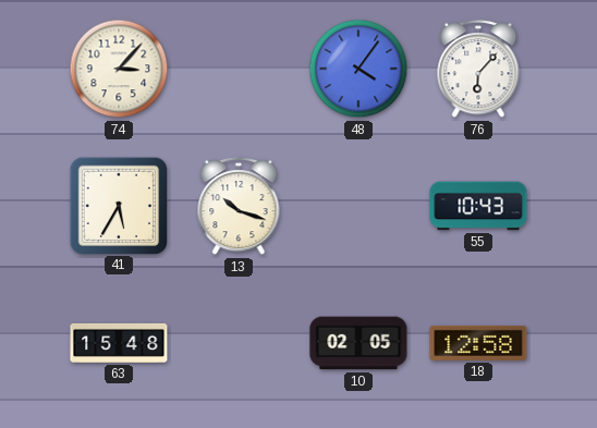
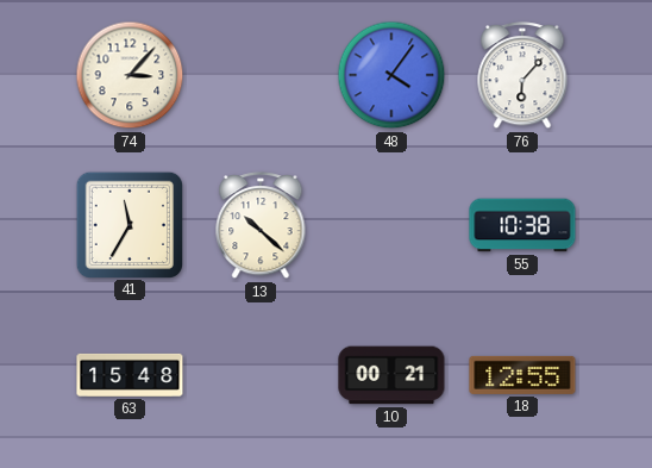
41: 5:35 -> 11:35
13: 10:18 -> 10:22
55: 10:43 -> 10:38
10: 02:05 -> 00:21
18: 12:58 -> 12:55
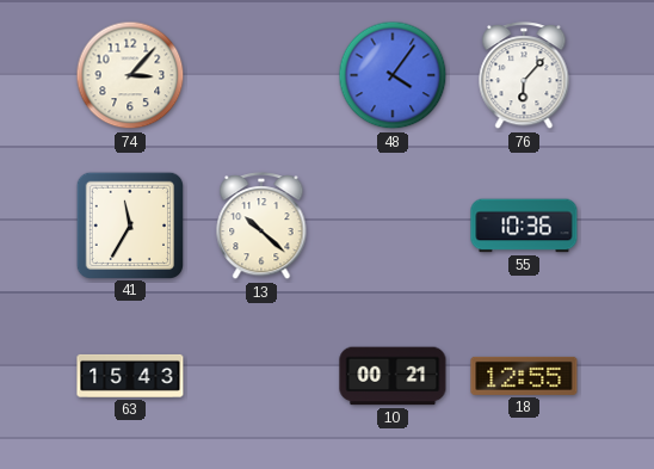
55: 10:38 -> 10:36
63: 15:48 -> 15:43
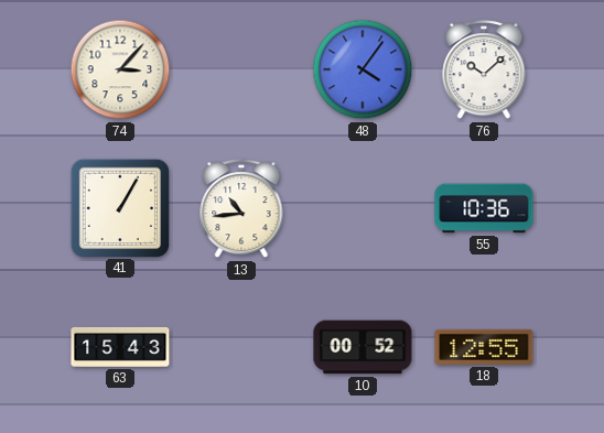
76: 6:07 -> 10:08
41: 11:35 -> 1:05
13: 10:22 -> 10:44
10: 00:21 -> 00:52
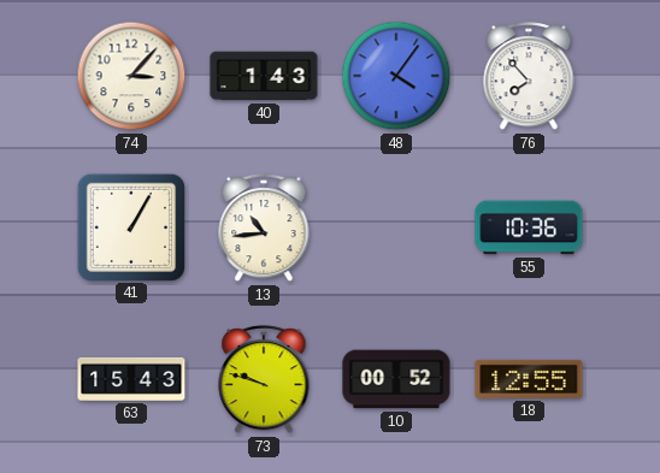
40: none -> 1:43
76: 10:08 -> 7:53
73: none -> 9:48
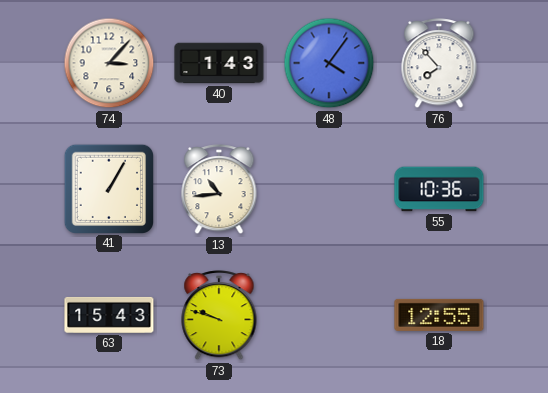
10: 00:52 -> none
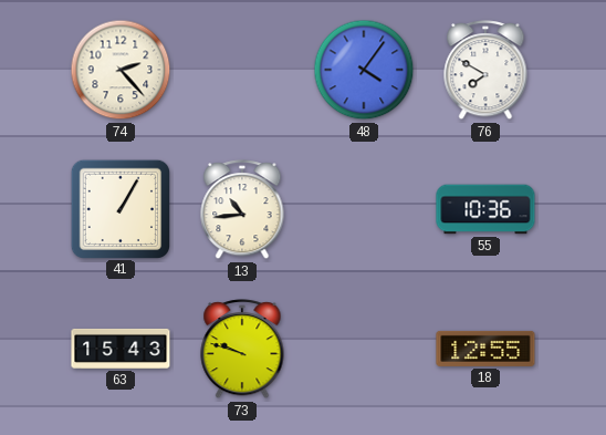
74: 3:07 -> 2:23
40: 1:43 -> none
76: 7:53 -> 7:50
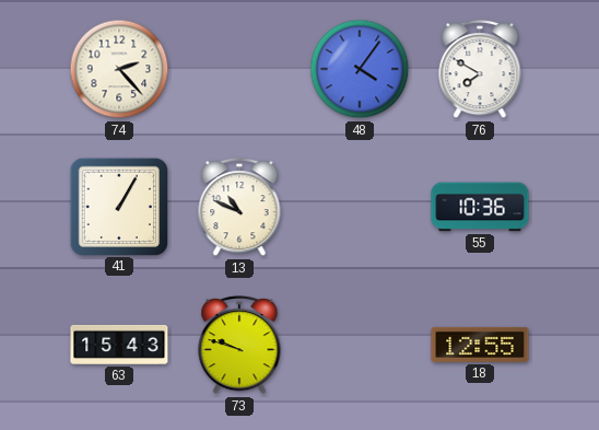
13: 10:44 -> 10:49
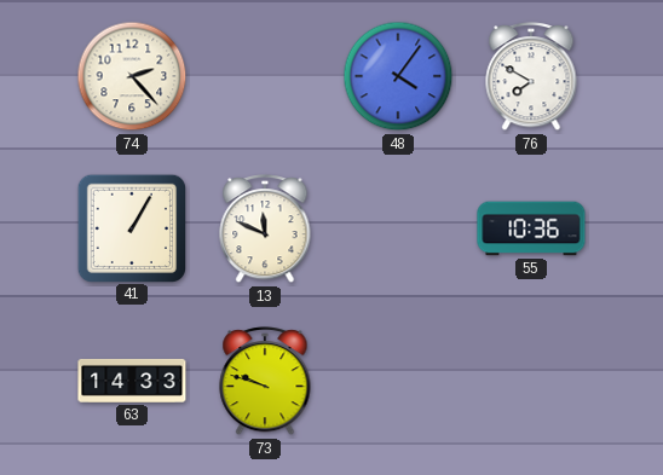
13: 10:49 -> 11:49
63: 15:43 -> 14:33
18: 12:55 -> none
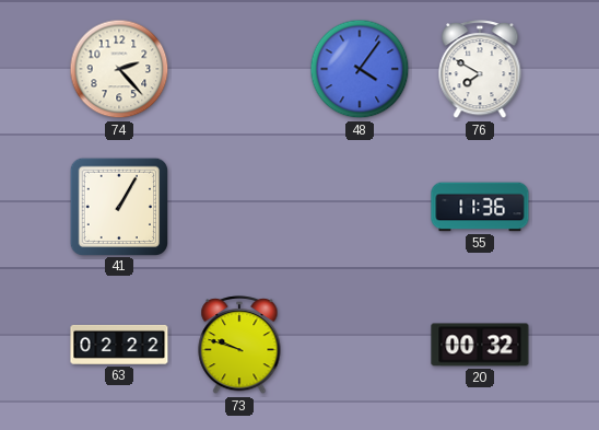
13: 11:49 -> none
55: 10:36 -> 11:36
63: 14:33 -> 02:22
20: none -> 00:32
